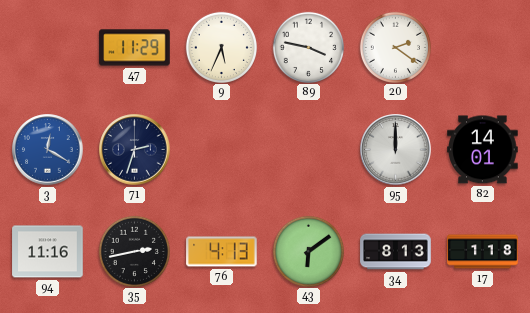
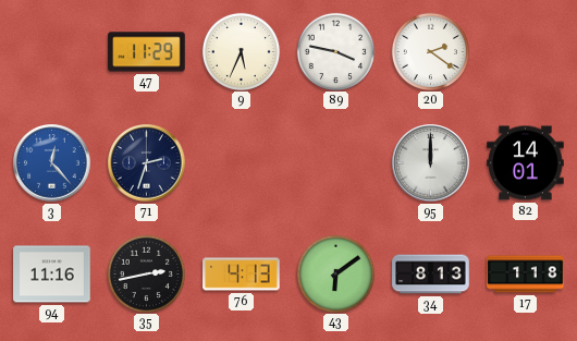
3: 12:20 -> 12:23
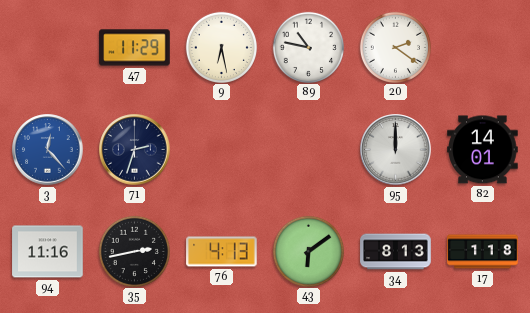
9: 5:34 -> 6:28
89: 3:47 -> 10:47
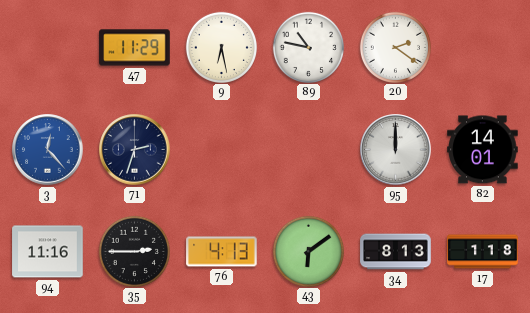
35: 2:43 -> 2:45
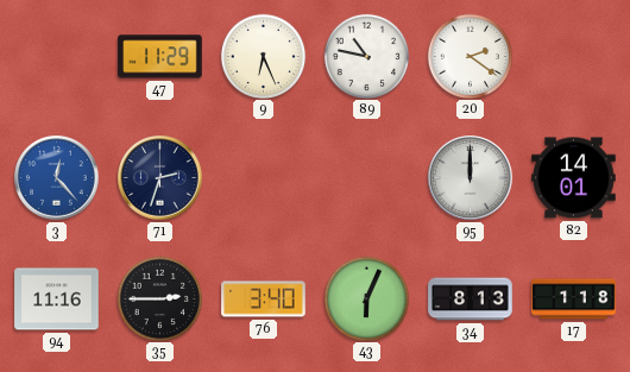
9: 6:28 -> 6:26
76: 4:13 -> 3:40
43: 6:09 -> 6:04
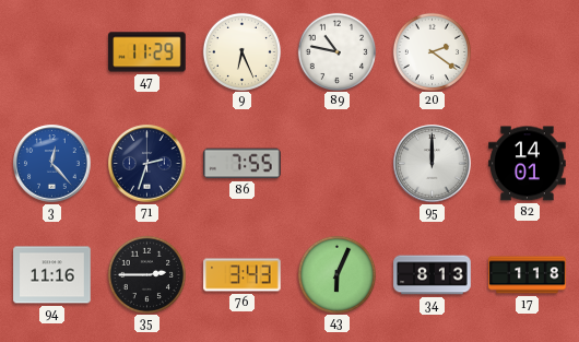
86: none -> 7:55
76: 3:40 -> 3:43
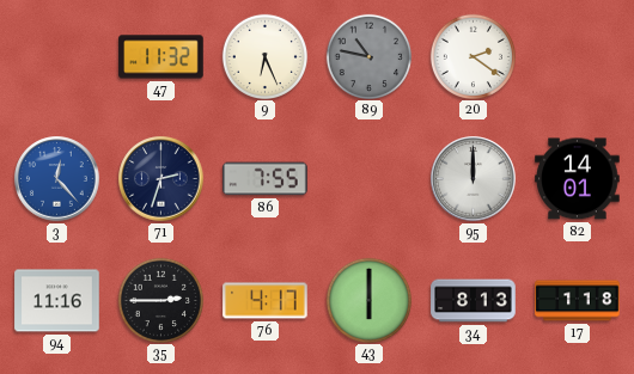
47: 11:29 -> 11:32
89 dial: white -> grey
76: 3:43 -> 4:17
43: 6:04 -> 6:00
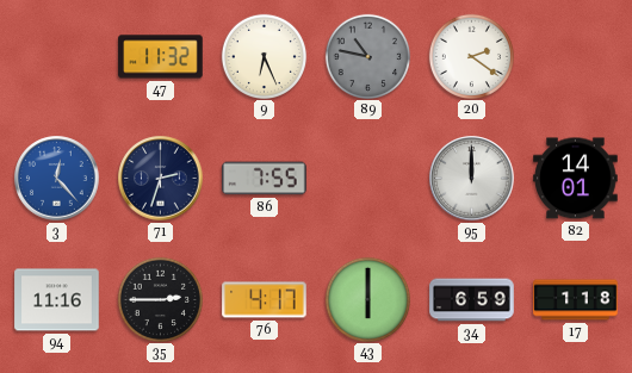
34: 8:13 -> 6:59
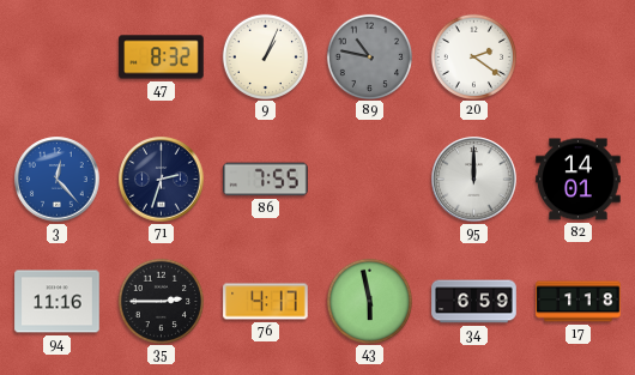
47: 11:32 -> 8:32
9: 6:26 -> 1:04
43: 6:00 -> 5:58
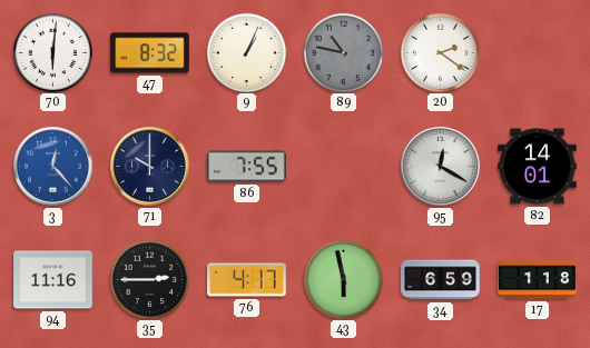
70: none -> 6:01
71: 2:33 -> 10:00
95: 12:00 -> 12:20
